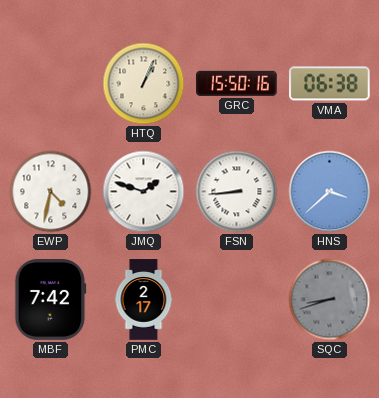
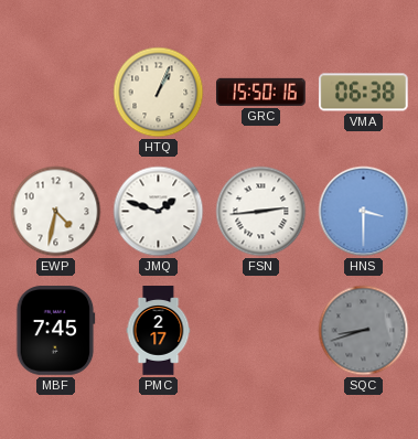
FSN: 8:44 -> 2:44
HNS: 3:38 -> 3:30
MBF: 7:42 -> 7:45
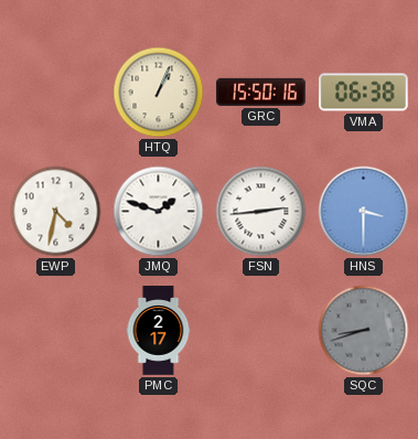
MBF: 7:45 -> none
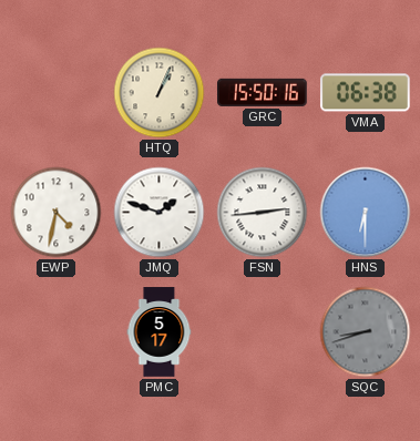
HNS: 3:30 -> 6:30
PMC: 2:17 -> 5:17
